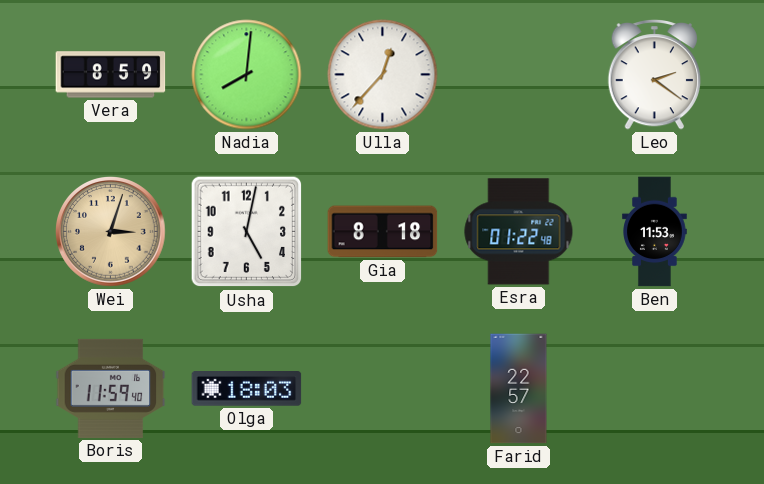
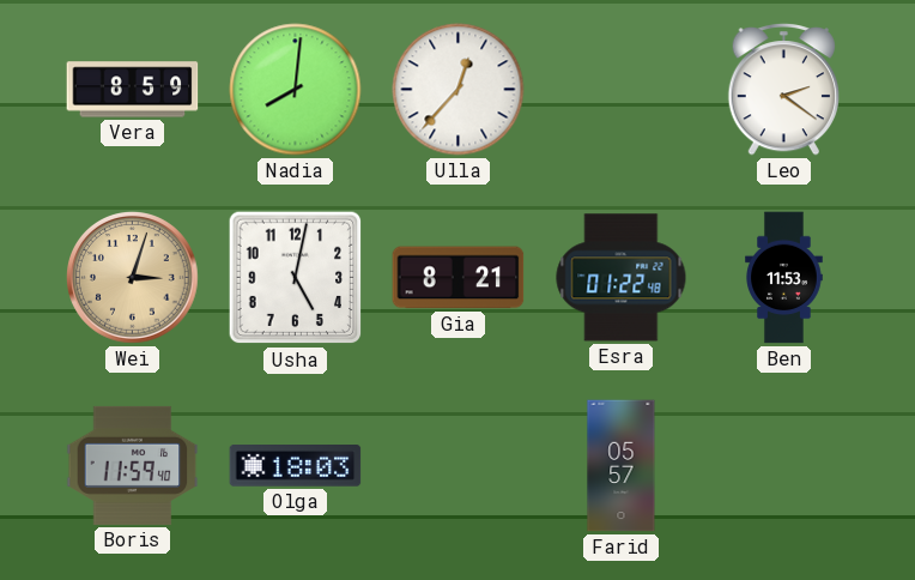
Gia: 8:18 -> 8:21
Farid: 22:57 -> 05:57
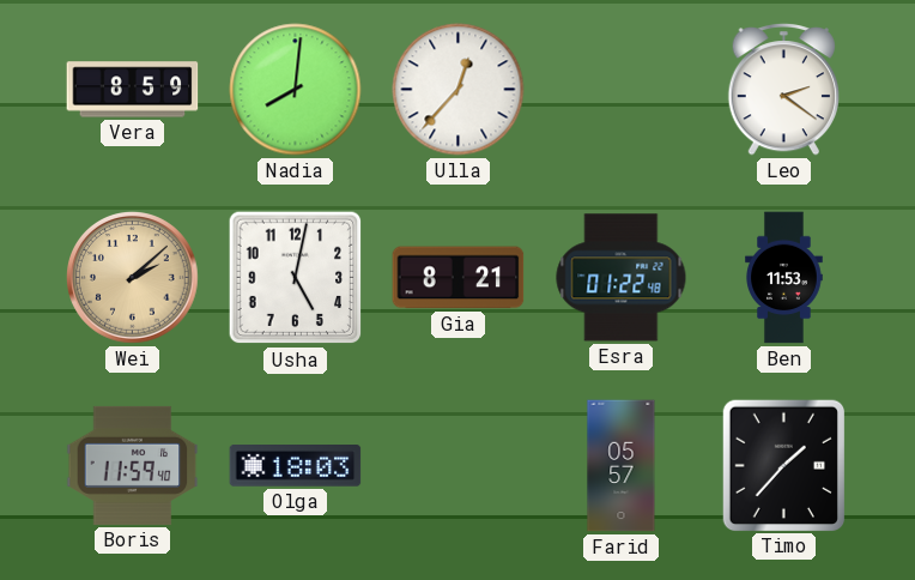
Wei: 3:03 -> 2:08
Timo: none -> 1:37
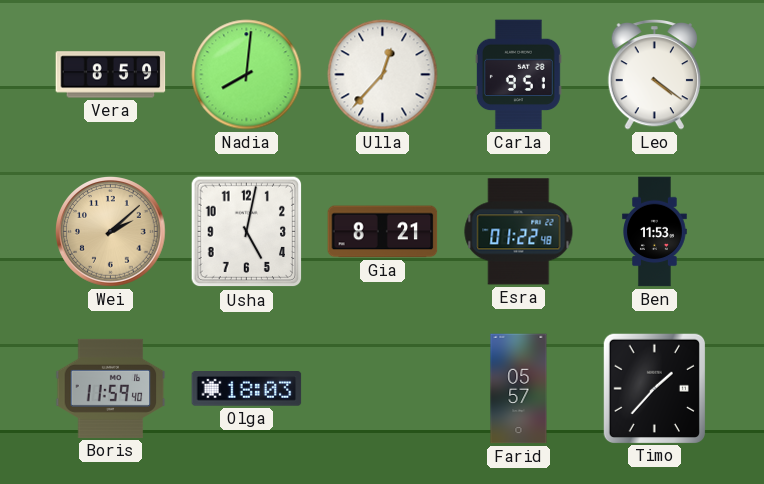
Carla: none -> 9:51
Leo: 2:21 -> 4:21
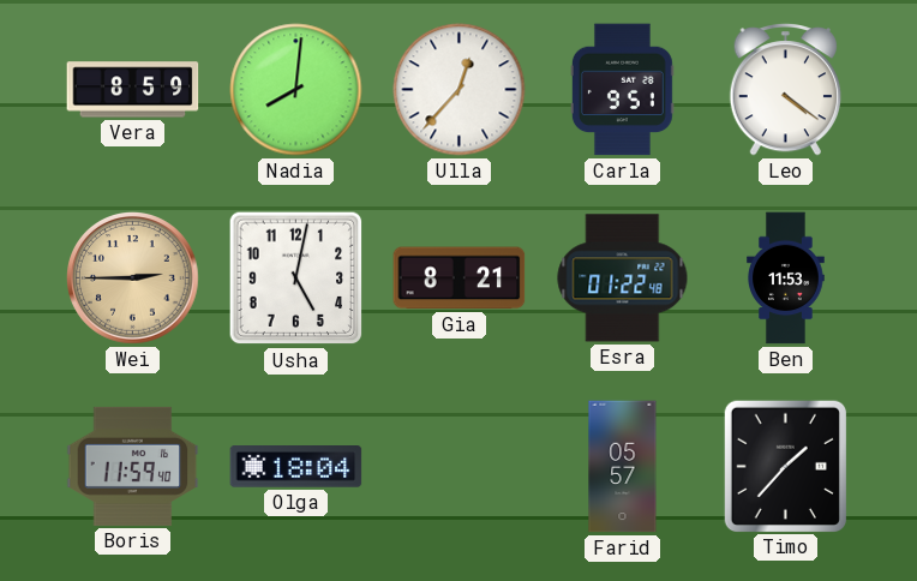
Wei: 2:08 -> 2:45
Olga: 18:03 -> 18:04
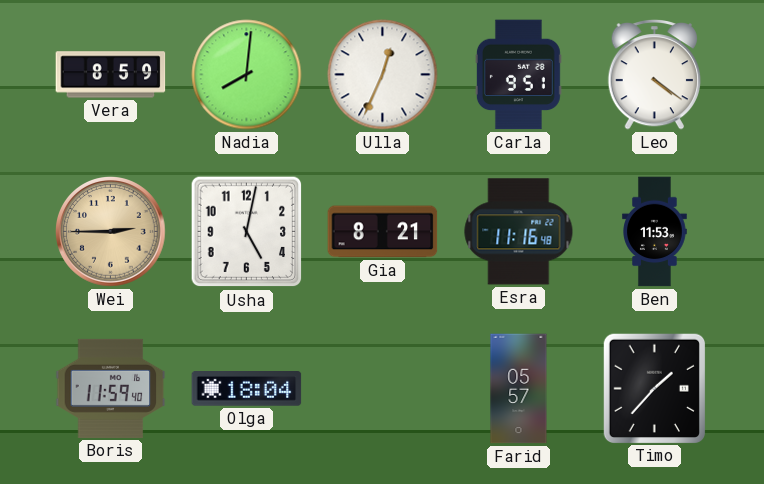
Ulla: 12:37 -> 12:34
Esra: 01:22 -> 11:16
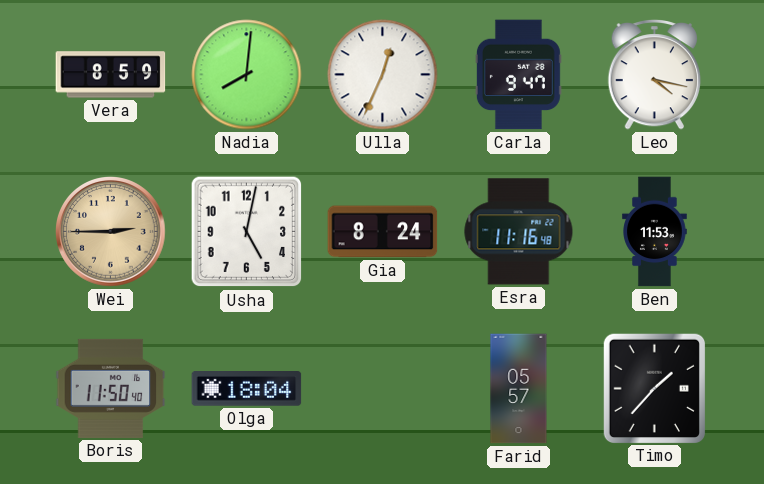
Carla: 9:51 -> 9:47
Leo: 4:21 -> 4:17
Gia: 8:21 -> 8:24
Boris: 11:59 -> 11:50
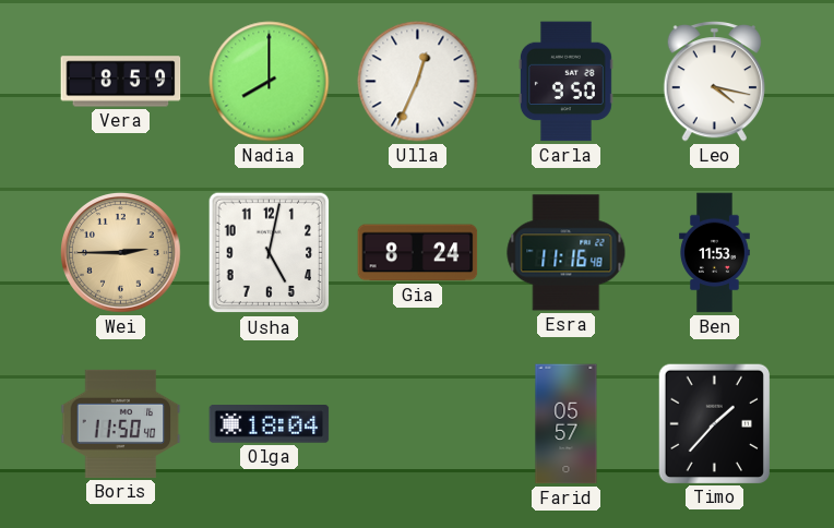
Nadia: 8:01 -> 8:00
Carla: 9:47 -> 9:50
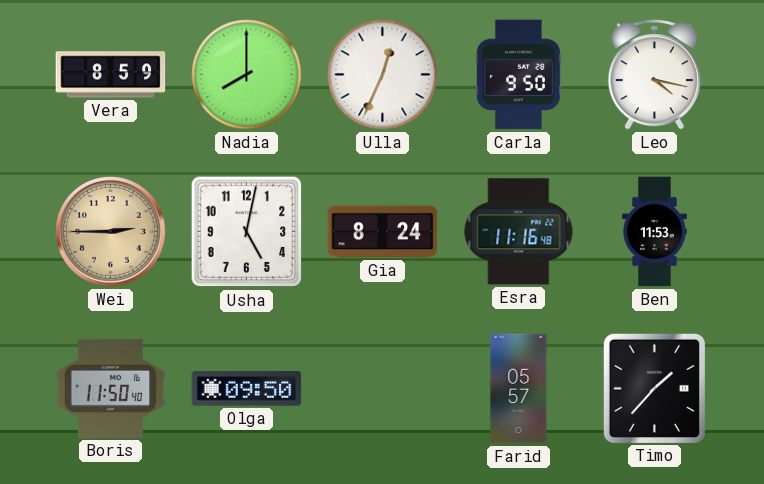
Olga: 18:04 -> 09:50
